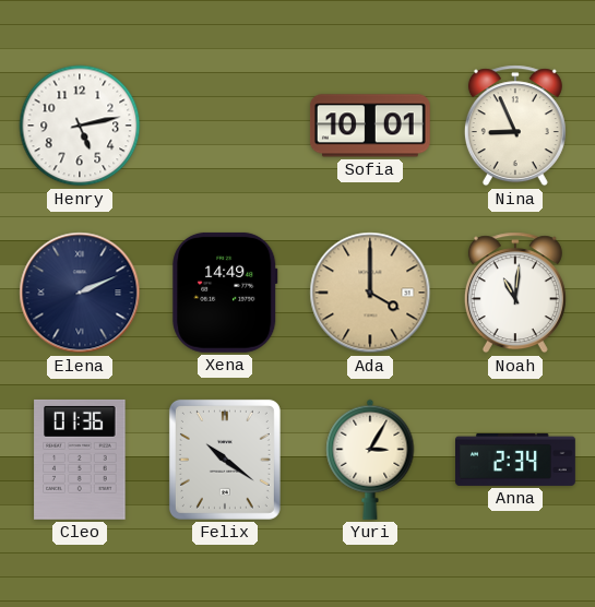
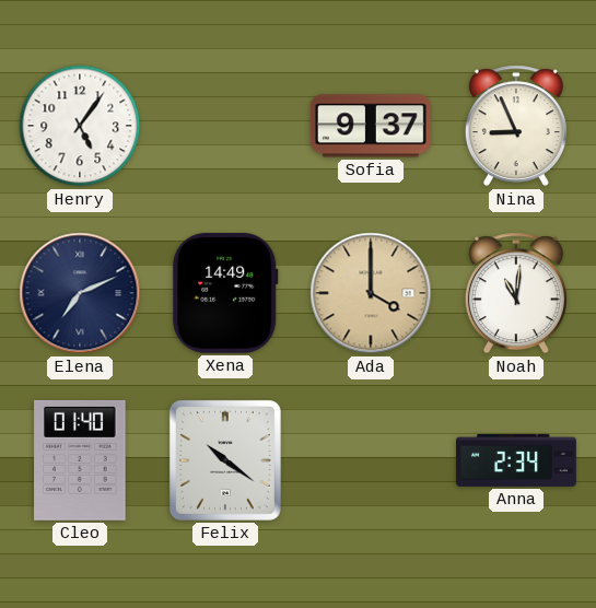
Henry: 5:13 -> 5:06
Sofia: 10:01 -> 9:37
Elena: 2:11 -> 7:11
Cleo: 01:36 -> 01:40
Yuri: 3:05 -> none
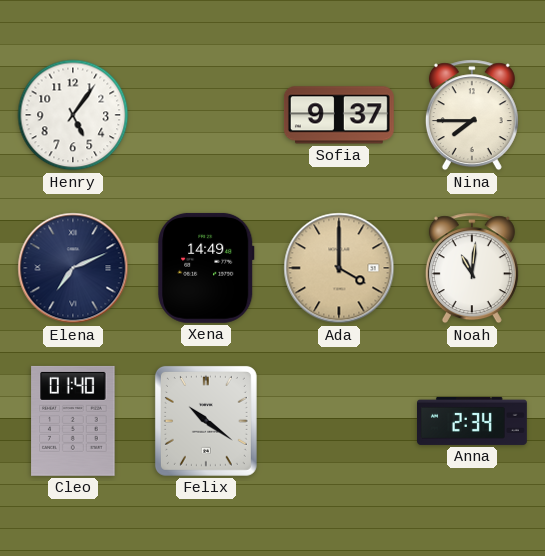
Nina: 8:56 -> 7:45
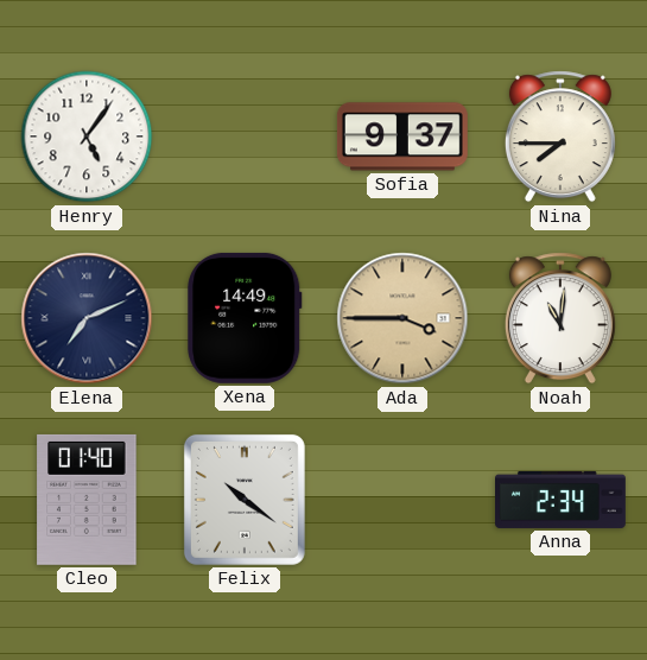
Ada: 4:00 -> 3:45
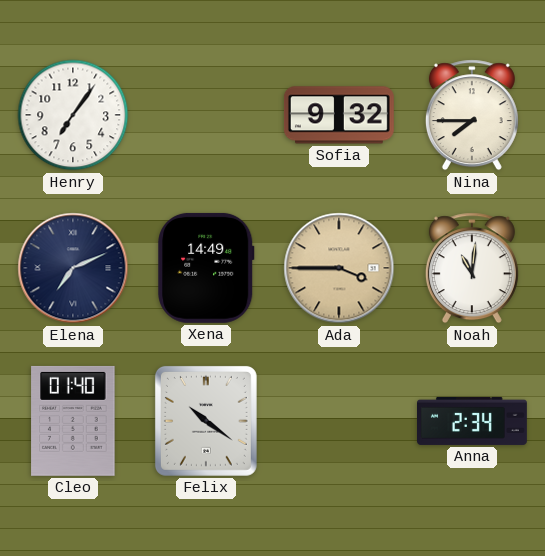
Henry: 5:06 -> 7:06
Sofia: 9:37 -> 9:32
